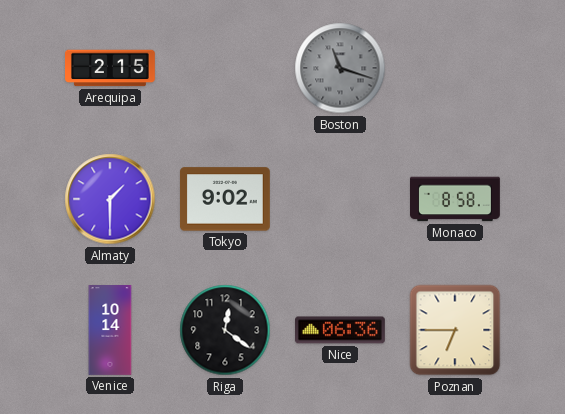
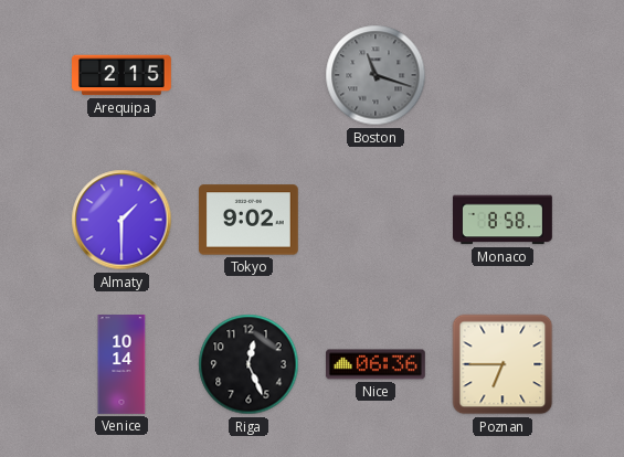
Riga: 12:21 -> 12:26
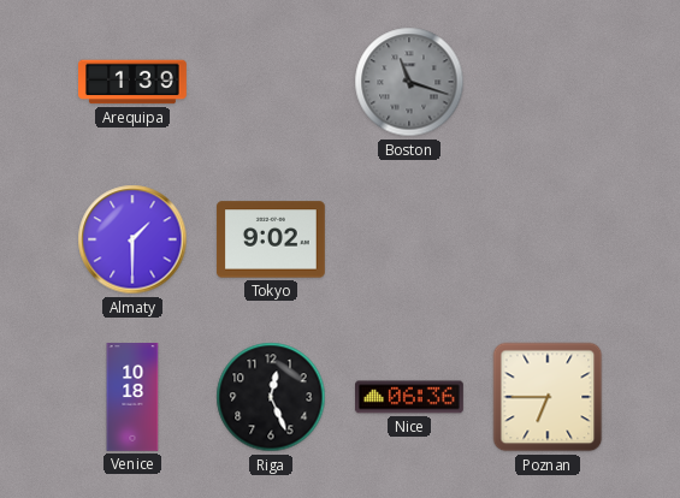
Arequipa: 2:15 -> 1:39
Monaco: 8:58 -> none
Venice: 10:14 -> 10:18
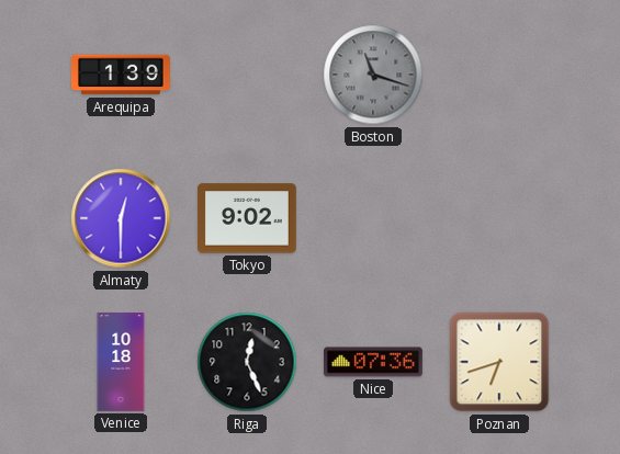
Almaty: 1:30 -> 12:30
Nice: 06:36 -> 07:36
Poznan: 6:45 -> 6:42
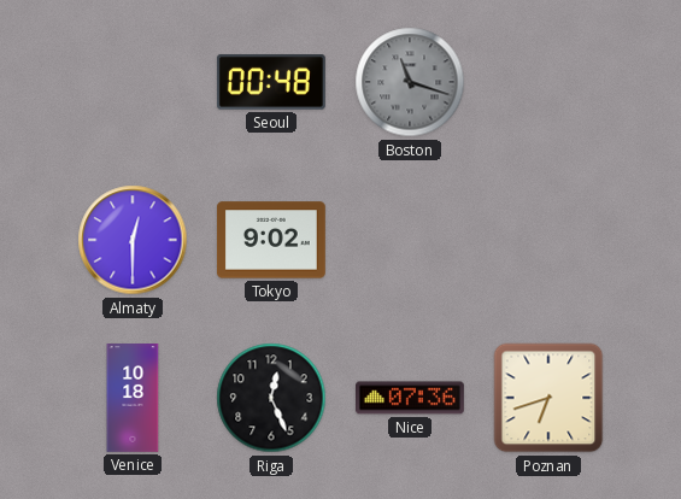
Arequipa: 1:39 -> none
Seoul: none -> 00:48
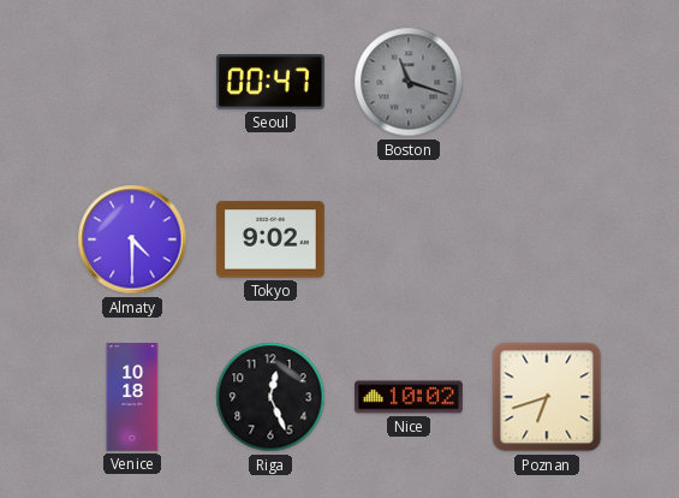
Seoul: 00:48 -> 00:47
Almaty: 12:30 -> 4:30
Nice: 07:36 -> 10:02
